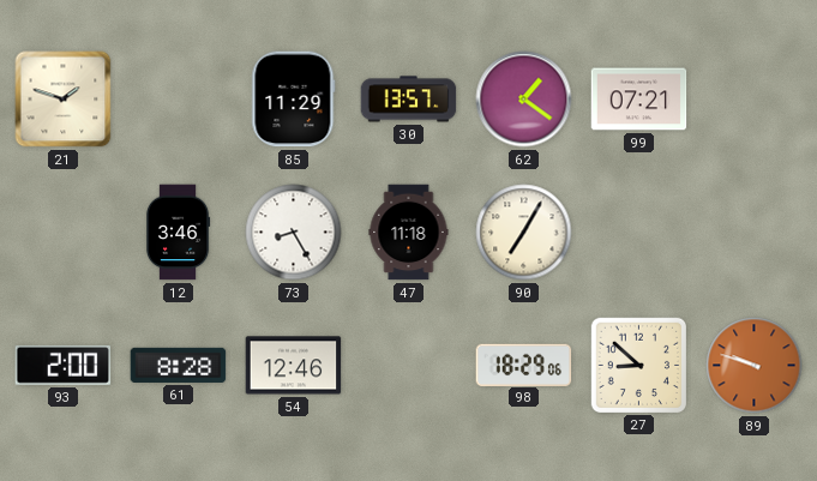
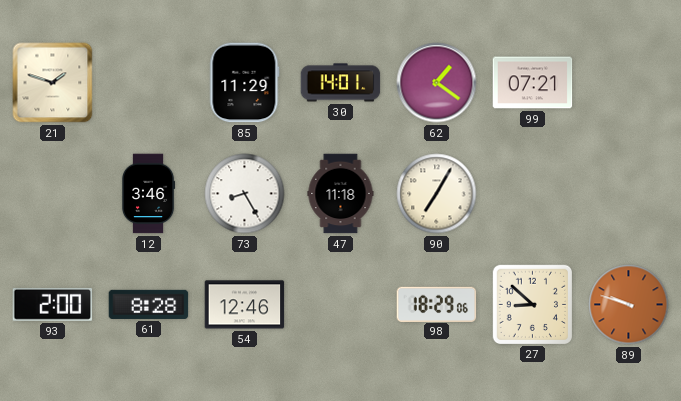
30: 13:57 -> 14:01
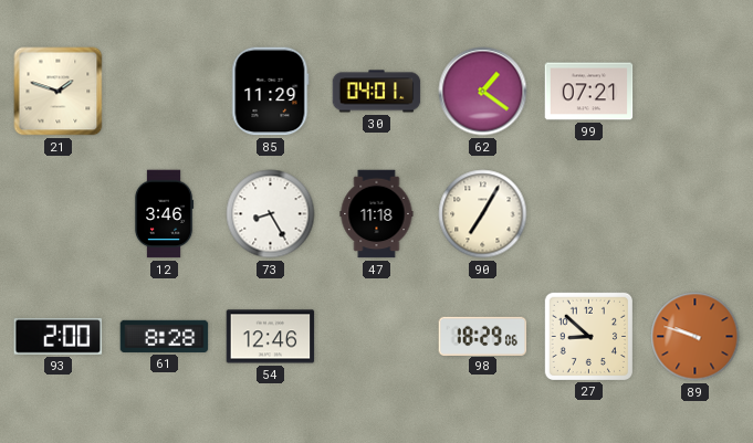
30: 14:01 -> 04:01
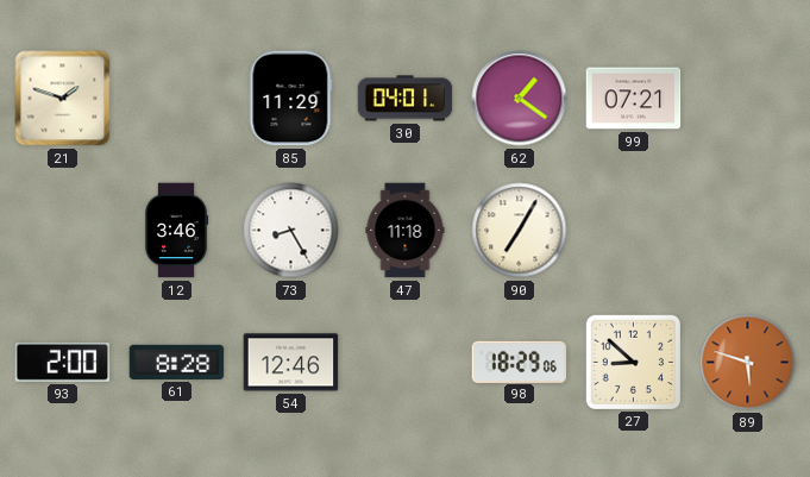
89: 9:48 -> 5:48
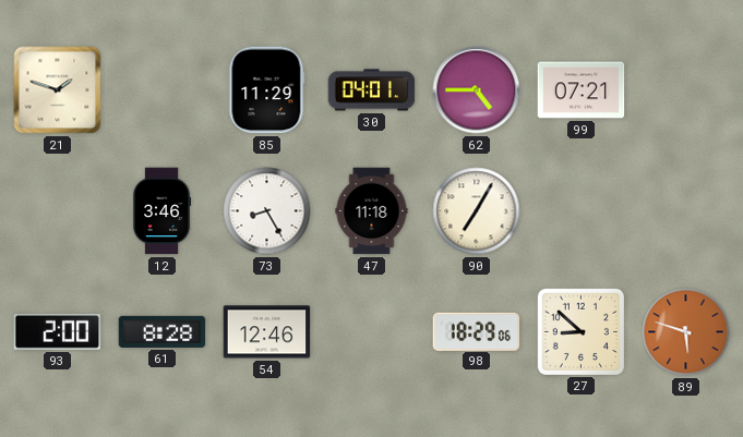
62: 1:21 -> 4:45
